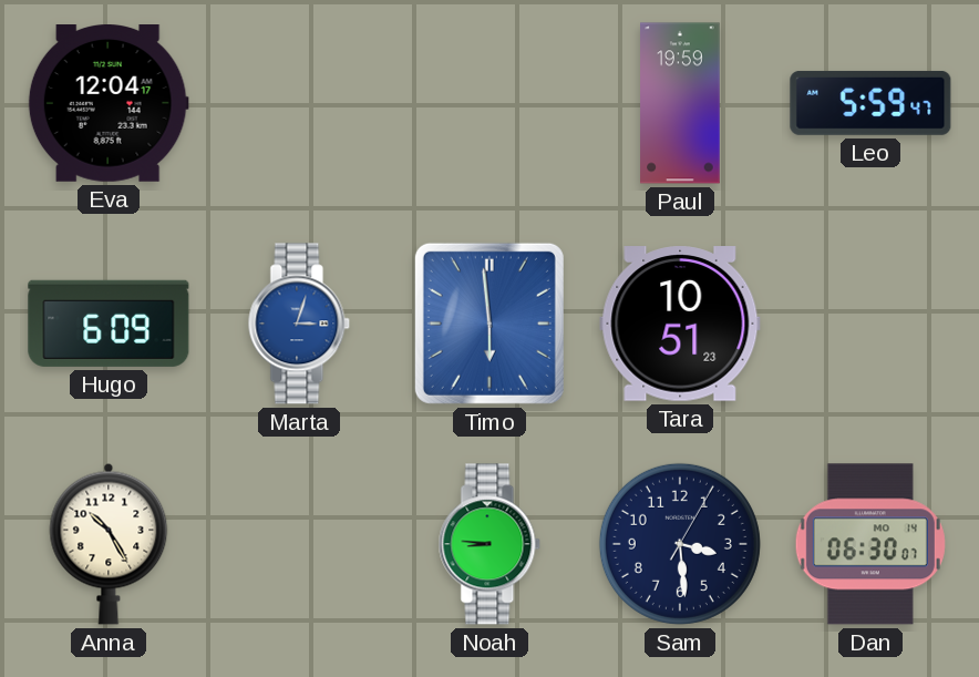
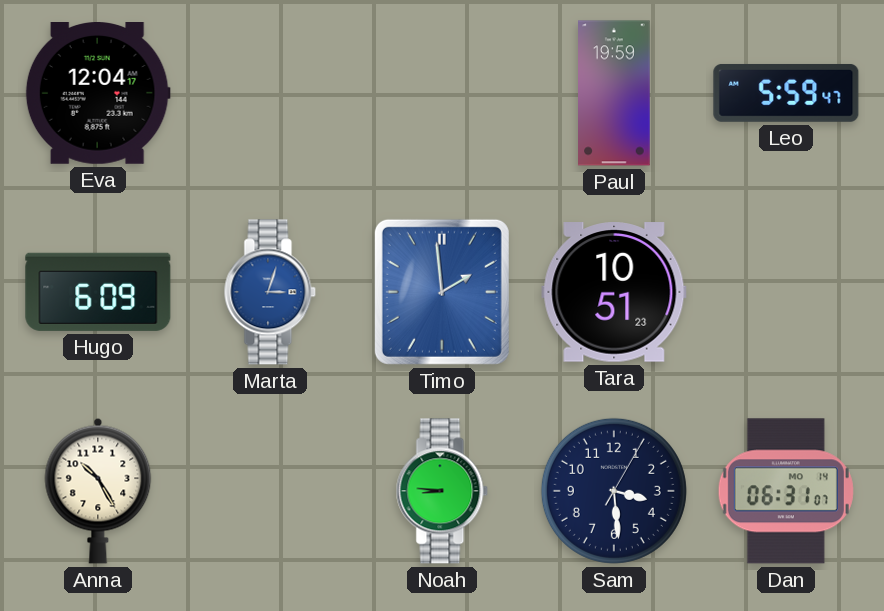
Timo: 5:59 -> 1:59
Dan: 06:30 -> 06:31
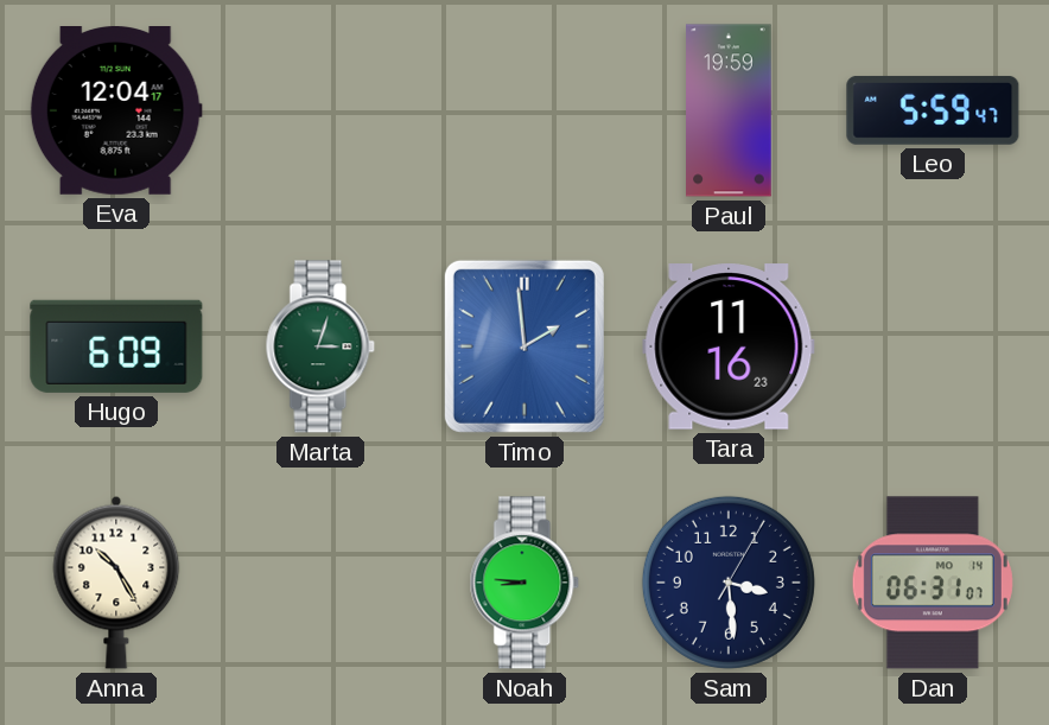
Marta dial: blue -> green
Tara: 10:51 -> 11:16
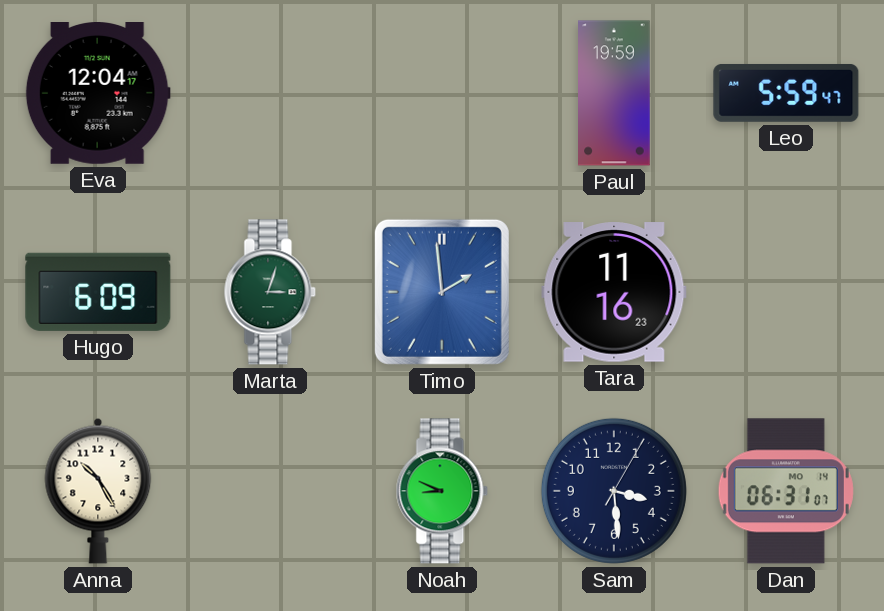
Noah: 8:46 -> 8:49
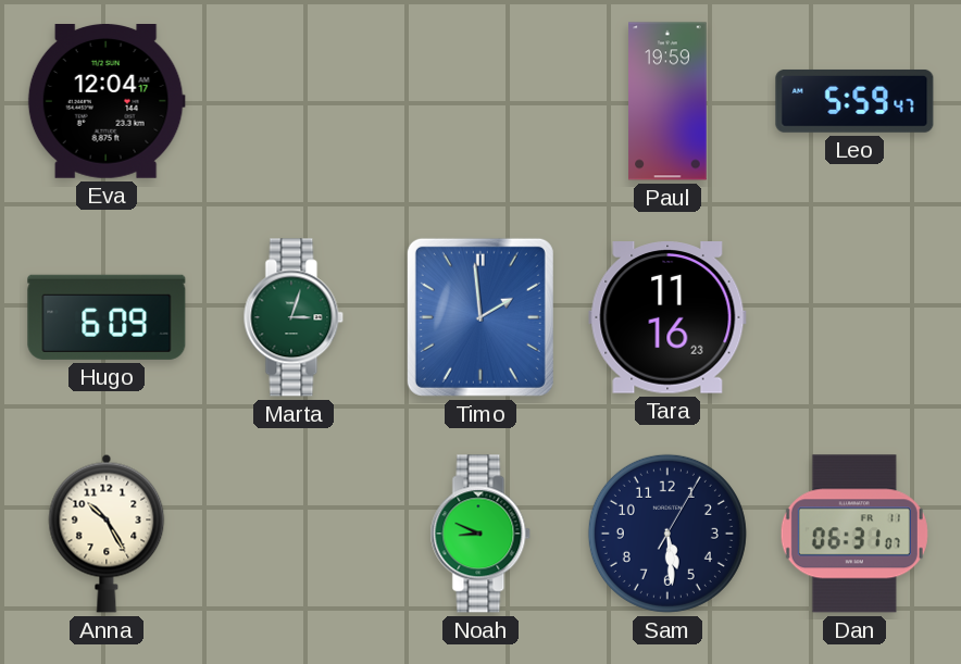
Sam: 3:29 -> 5:29
Dan date: MO 14 -> FR 11
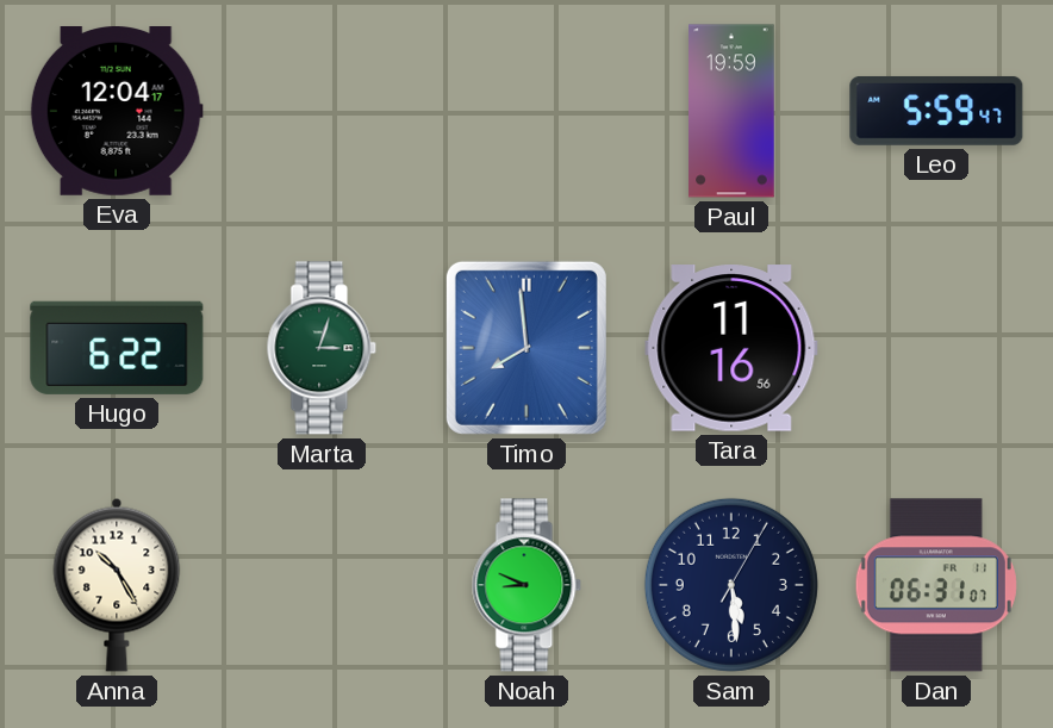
Hugo: 6:09 -> 6:22
Timo: 1:59 -> 7:59
Tara: 11:16:23 -> 11:16:56
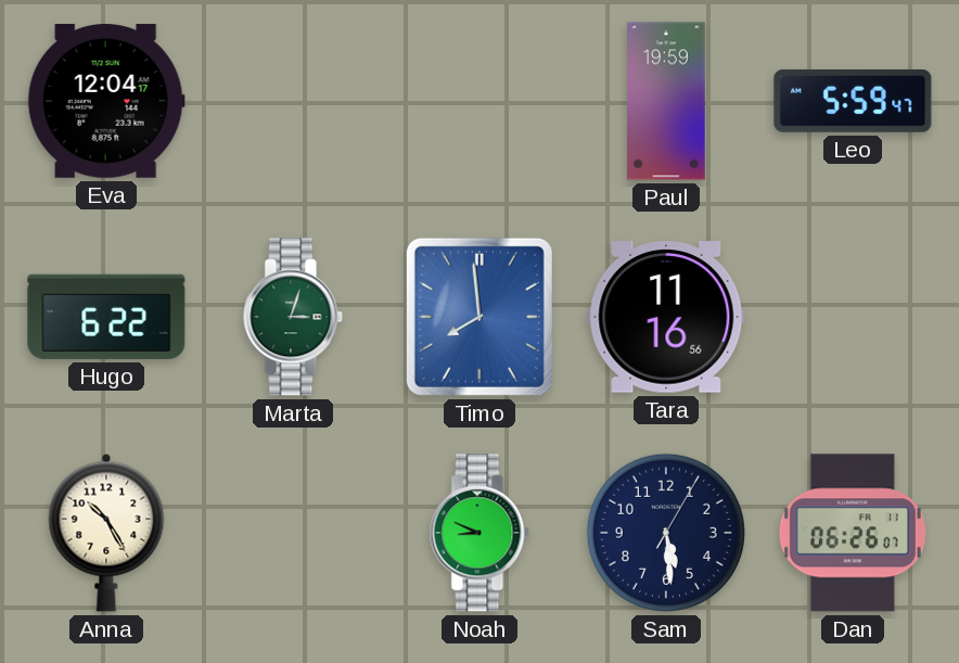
Dan: 06:31 -> 06:26
